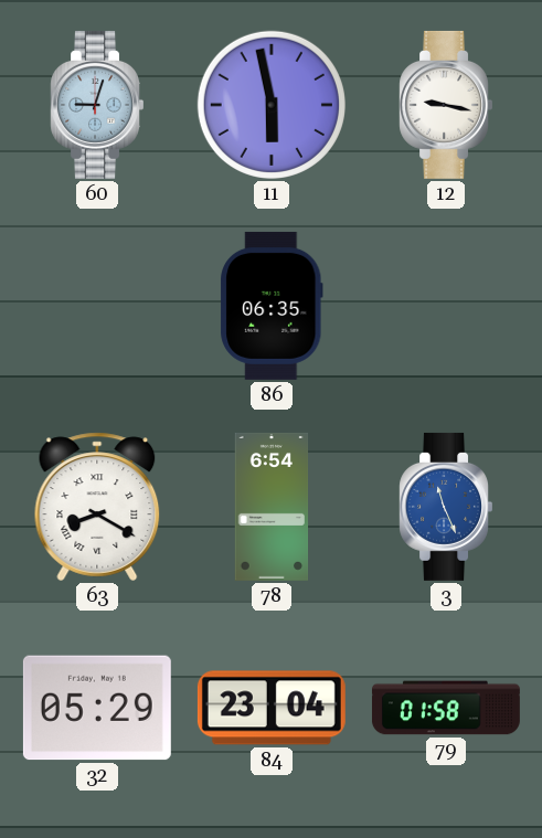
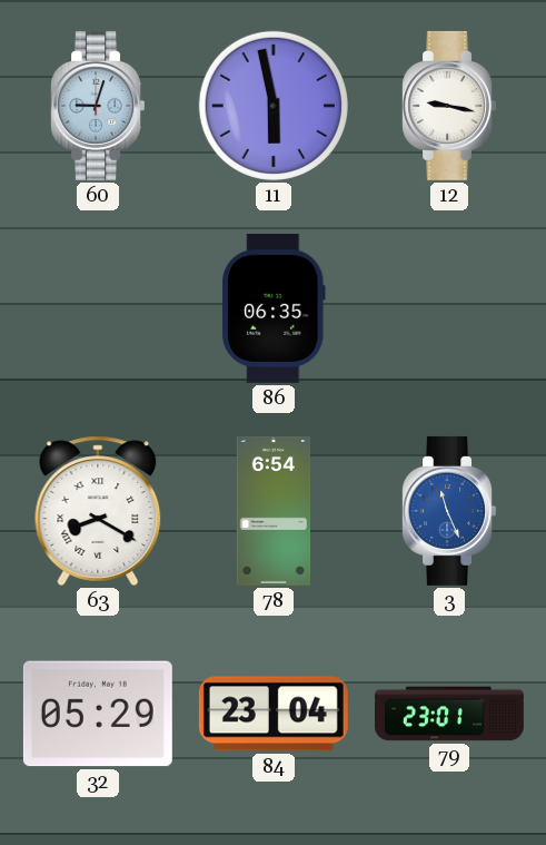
79: 01:58 -> 23:01
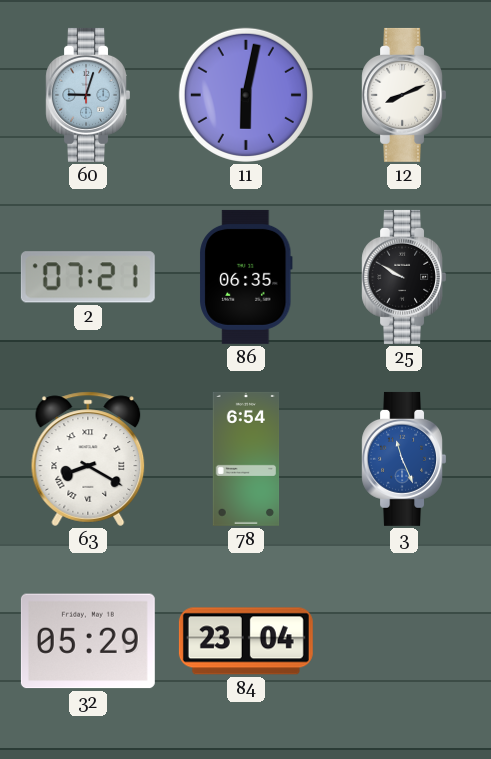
11: 5:58 -> 6:02
12: 9:17 -> 8:11
2: none -> 07:21
25: none -> 9:50
79: 23:01 -> none
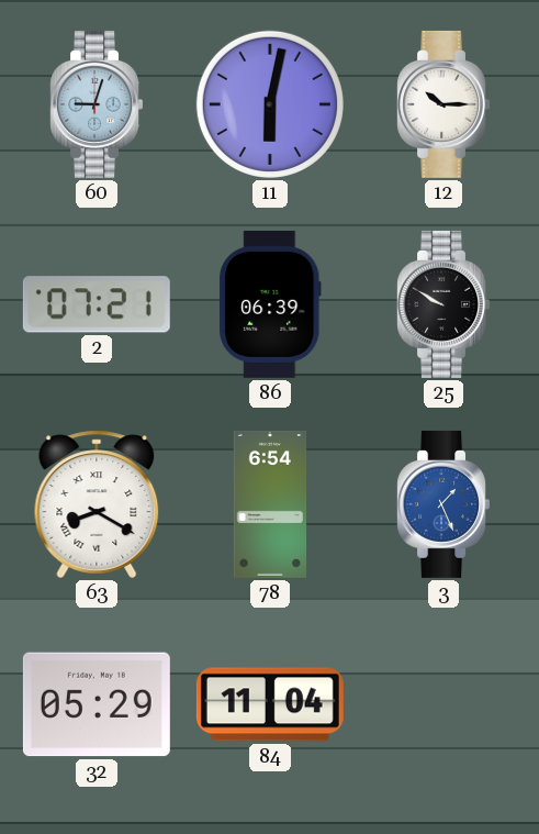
12: 8:11 -> 10:15
86: 06:35 -> 06:39
3: 11:26 -> 1:26
84: 23:04 -> 11:04
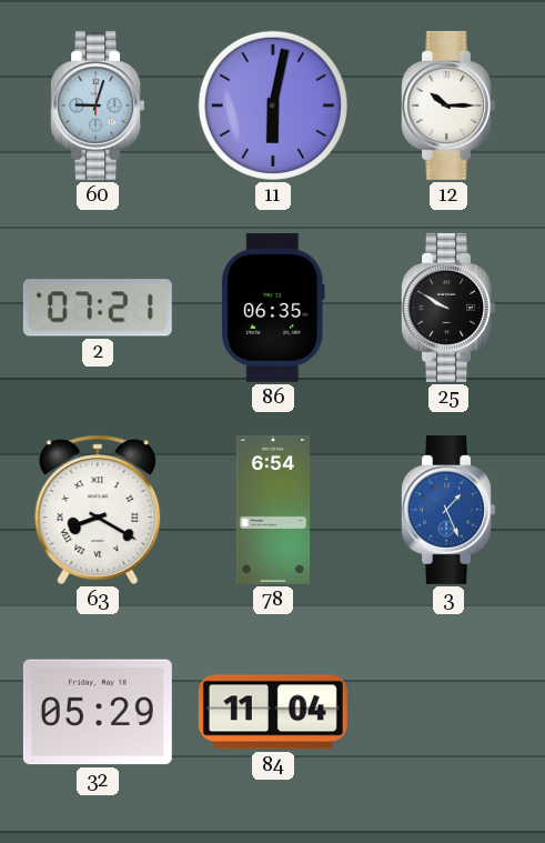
86: 06:39 -> 06:35
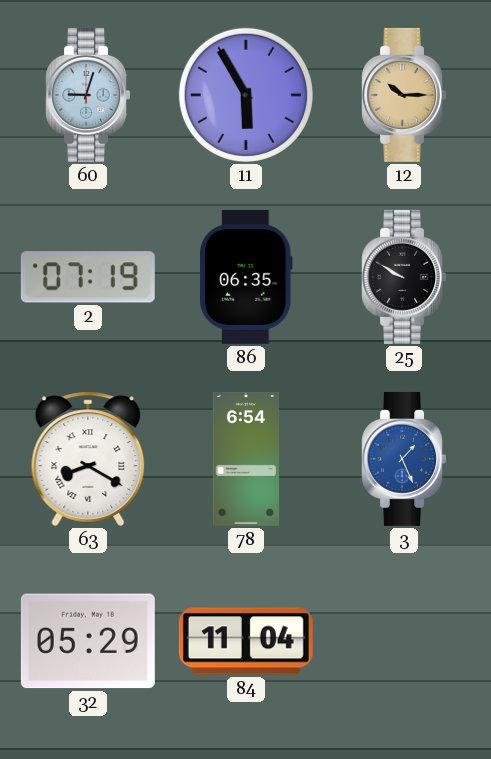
11: 6:02 -> 5:55
12 dial: white -> champagne
2: 07:21 -> 07:19
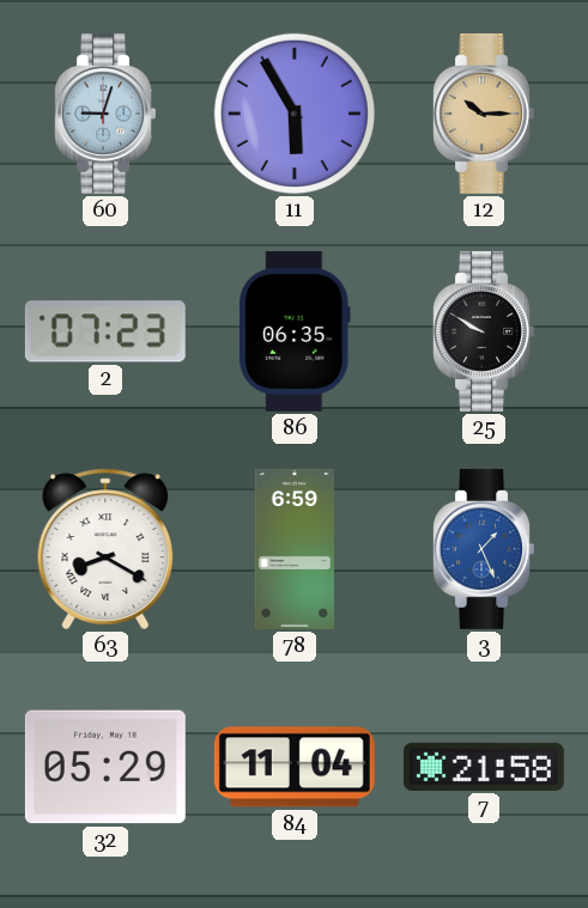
2: 07:19 -> 07:23
78: 6:54 -> 6:59
7: none -> 21:58
